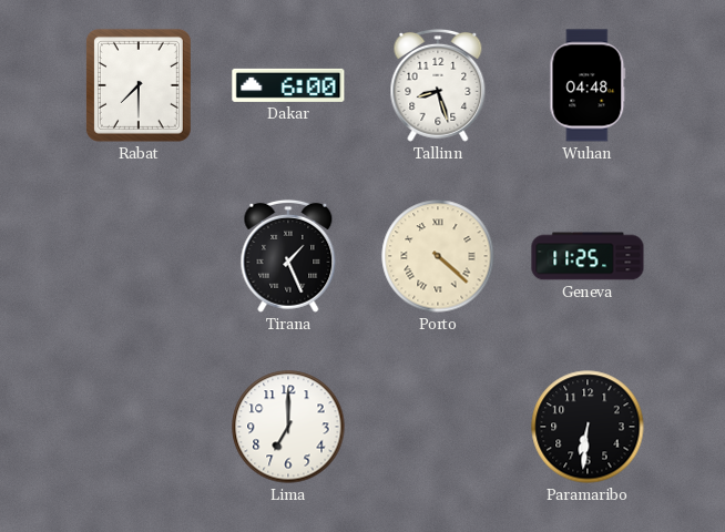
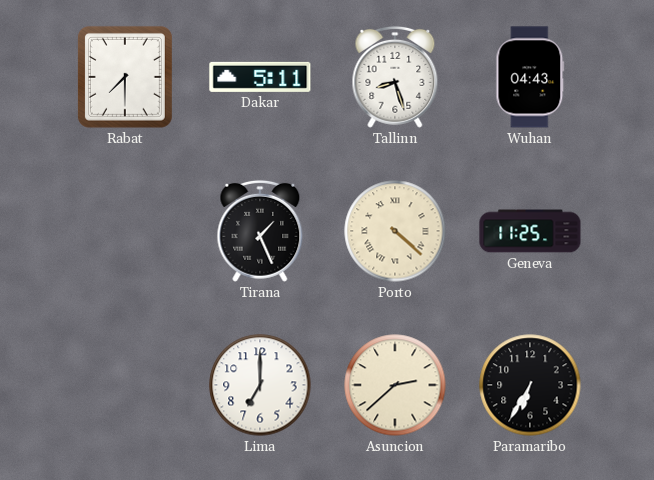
Dakar: 6:00 -> 5:11
Wuhan: 04:48 -> 04:43
Asuncion: none -> 2:38
Paramaribo: 6:31 -> 6:35
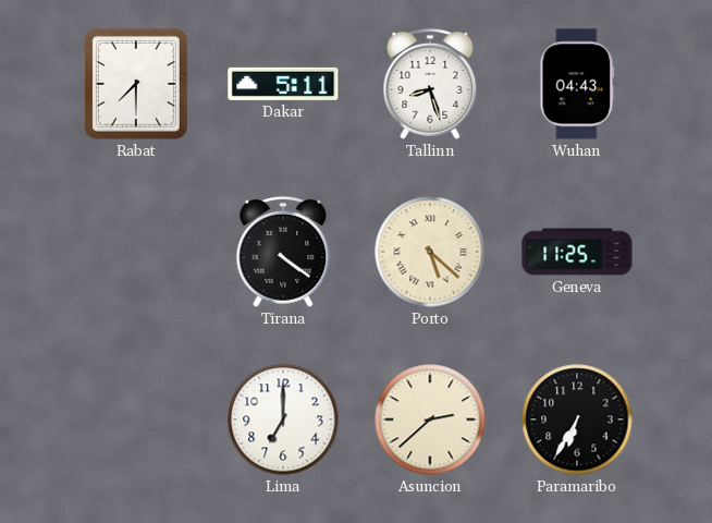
Tirana: 1:26 -> 4:21
Porto: 4:22 -> 5:22
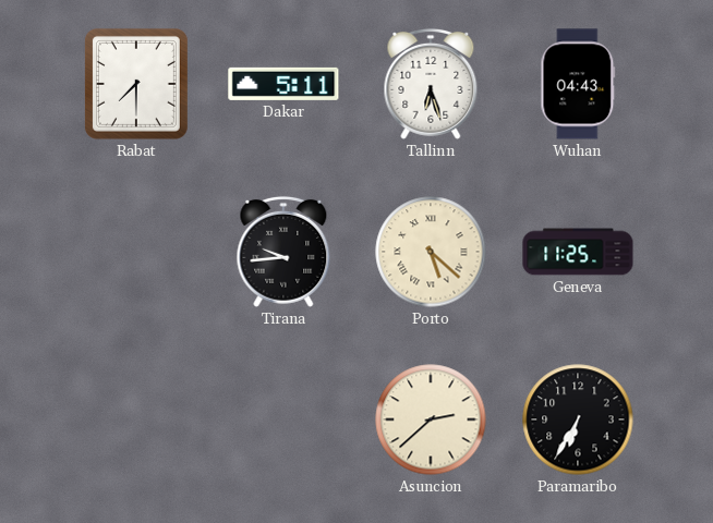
Tallinn: 8:27 -> 6:27
Tirana: 4:21 -> 9:44
Lima: 7:00 -> none
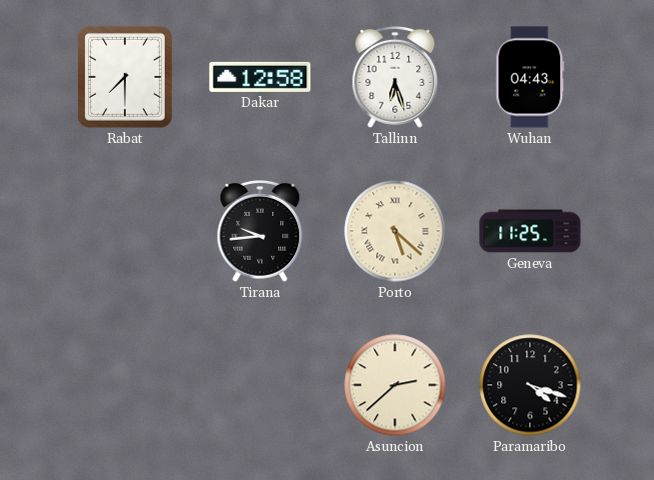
Dakar: 5:11 -> 12:58
Paramaribo: 6:35 -> 4:18
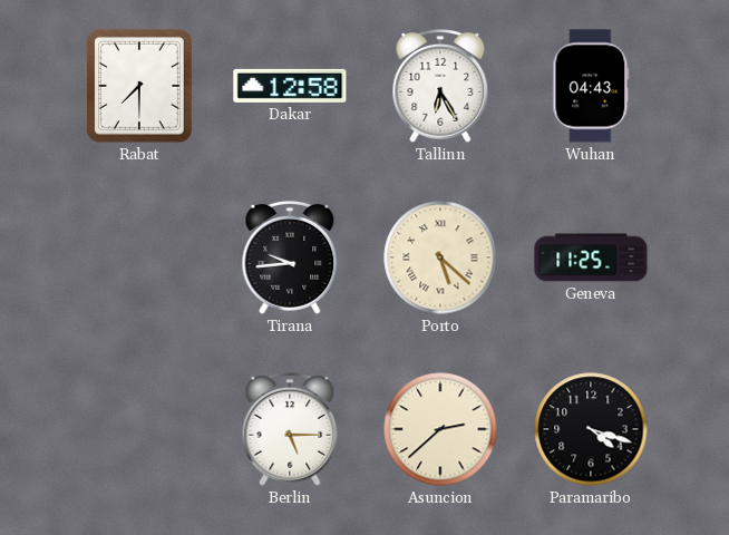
Tallinn: 6:27 -> 6:25
Berlin: none -> 5:15
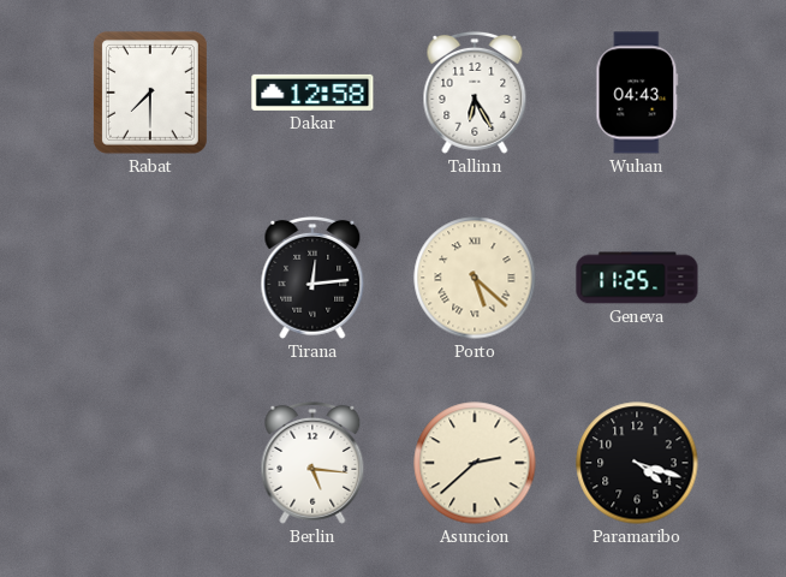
Tirana: 9:44 -> 12:14
Berlin: 5:15 -> 5:16
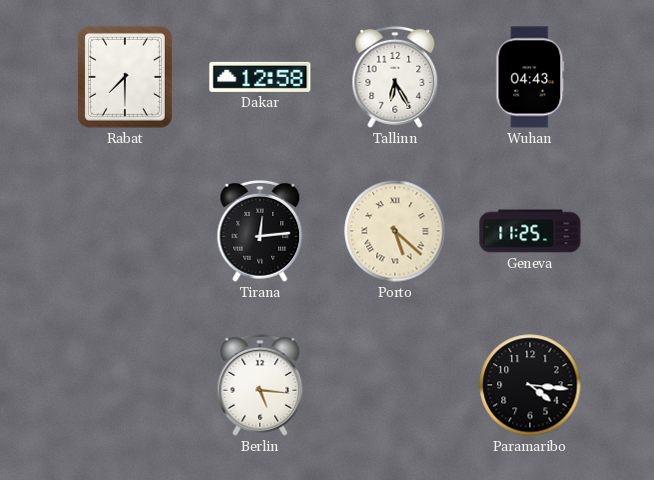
Asuncion: 2:38 -> none
Paramaribo: 4:18 -> 4:16
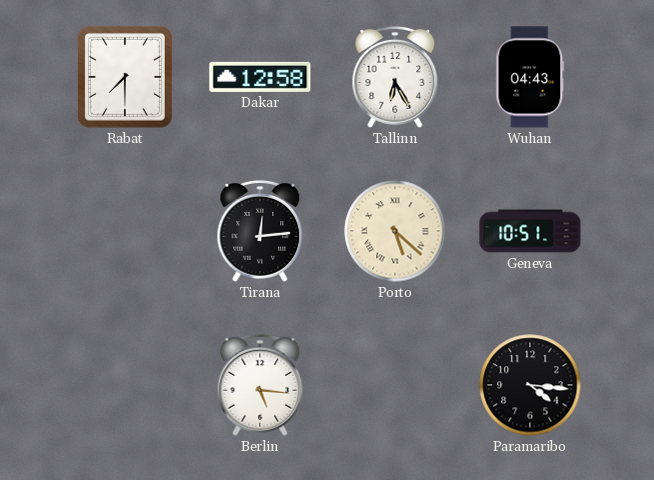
Geneva: 11:25 -> 10:51
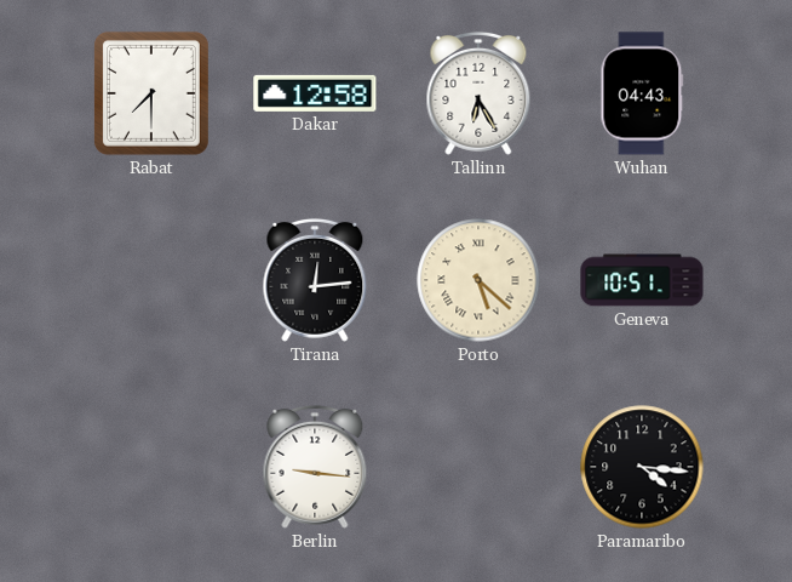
Berlin: 5:16 -> 9:16
